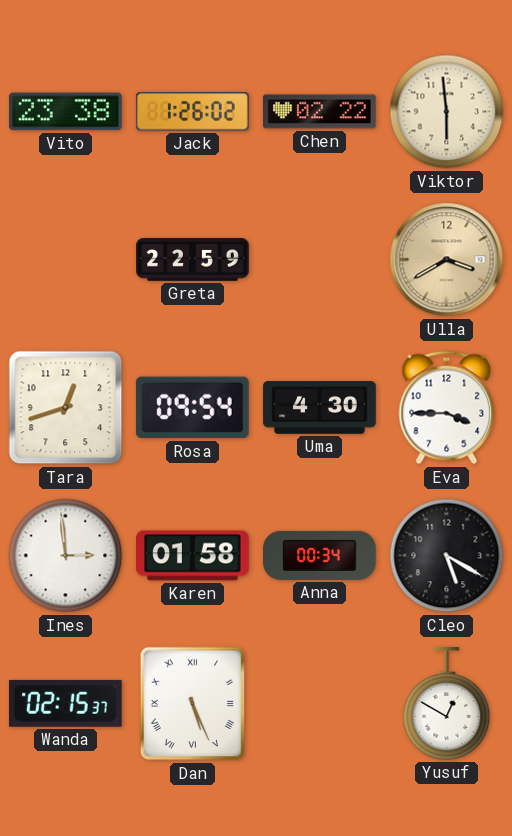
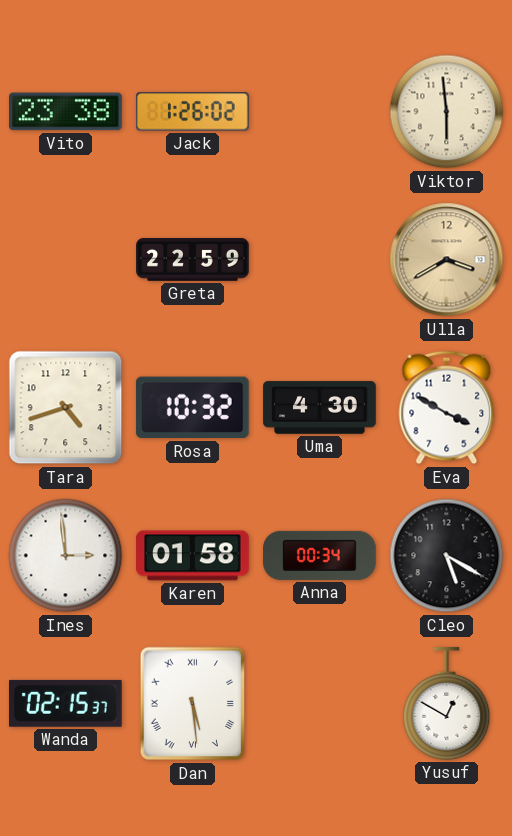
Chen: 02:22 -> none
Tara: 12:42 -> 4:42
Rosa: 09:54 -> 10:32
Eva: 3:45 -> 3:50
Dan: 5:26 -> 5:29
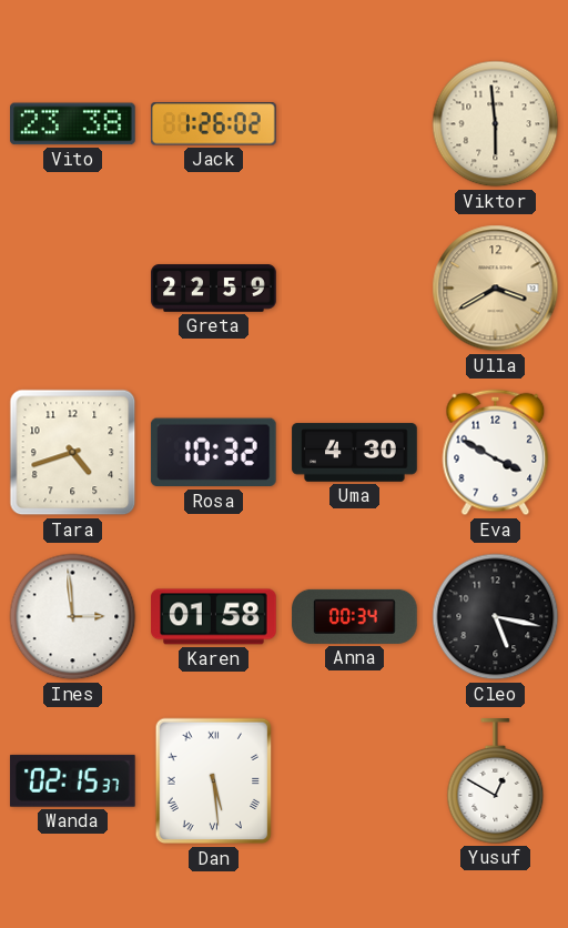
Cleo: 5:20 -> 5:17
